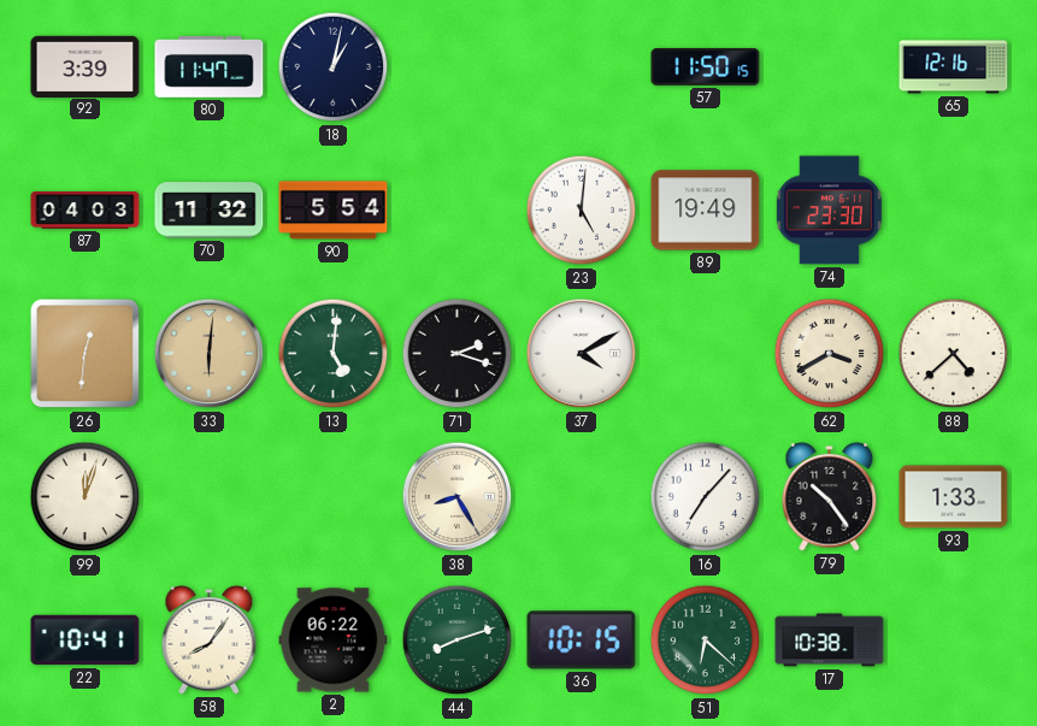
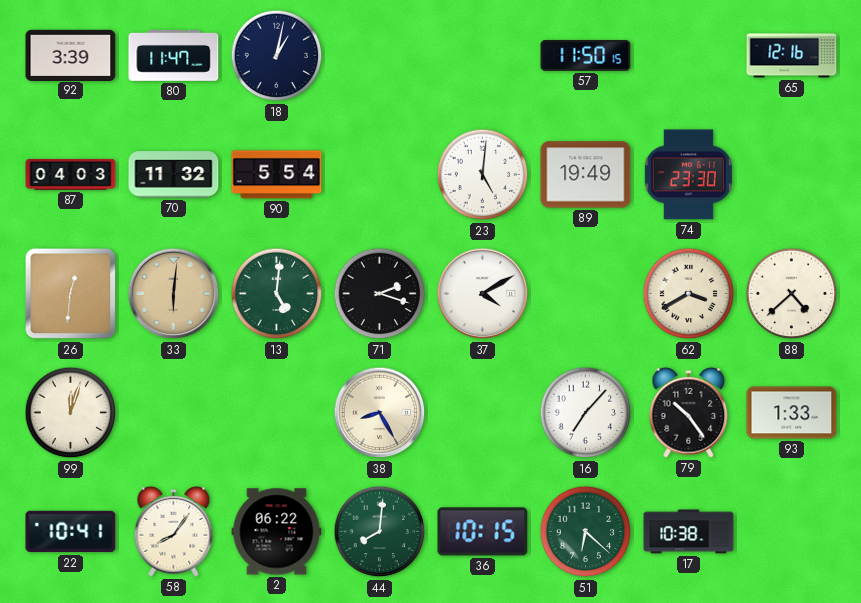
44: 8:12 -> 8:01
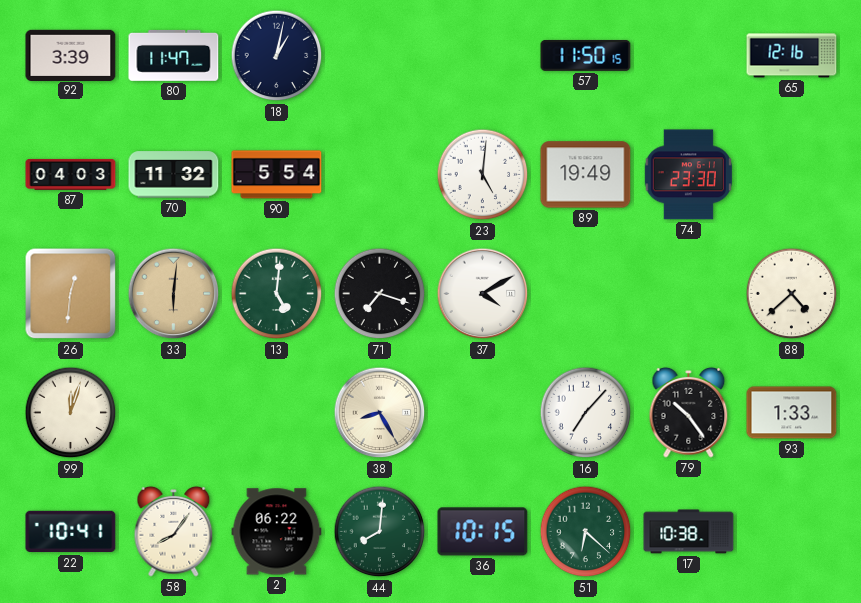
71: 2:18 -> 7:18
62: 3:40 -> none
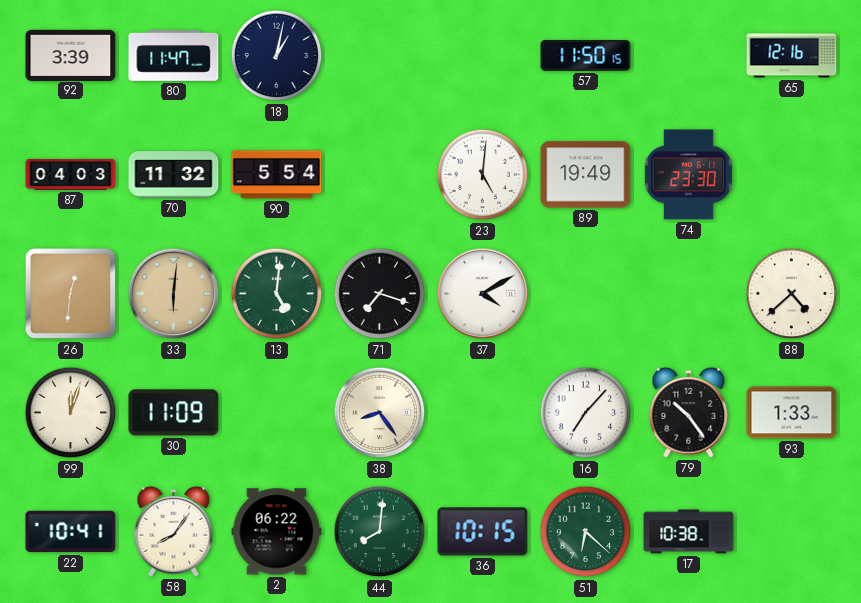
30: none -> 11:09
38: 8:25 -> 8:24
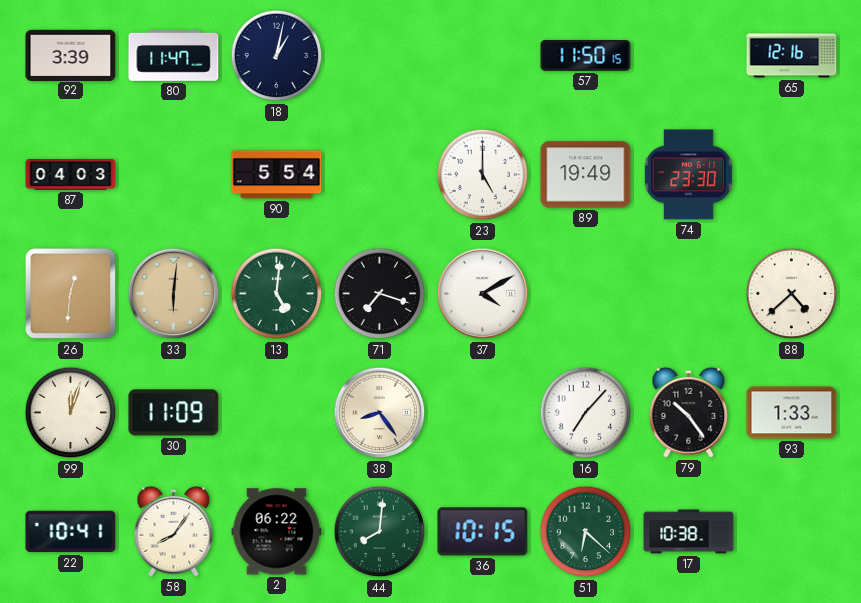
70: 11:32 -> none
23: 5:01 -> 5:00
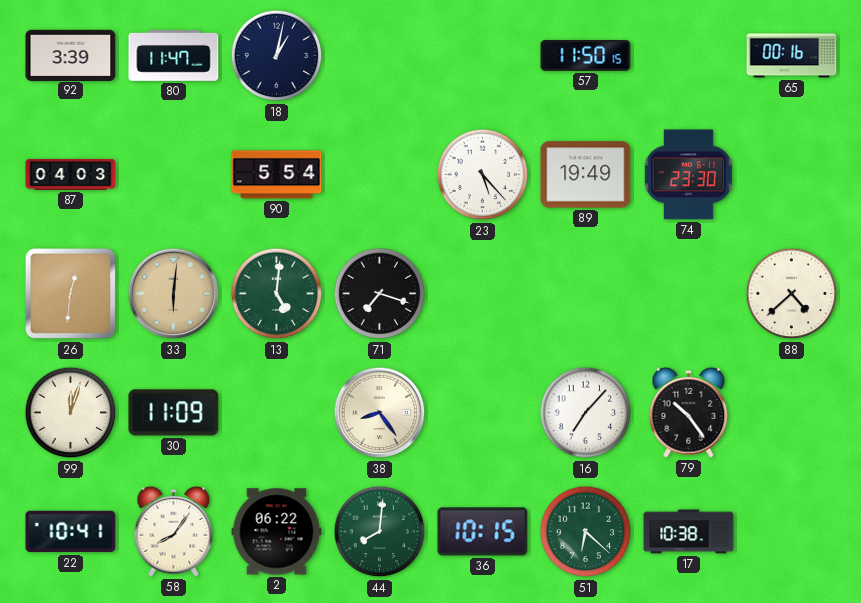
65: 12:16 -> 00:16
23: 5:00 -> 5:23
37: 4:10 -> none
93: 1:33 -> none
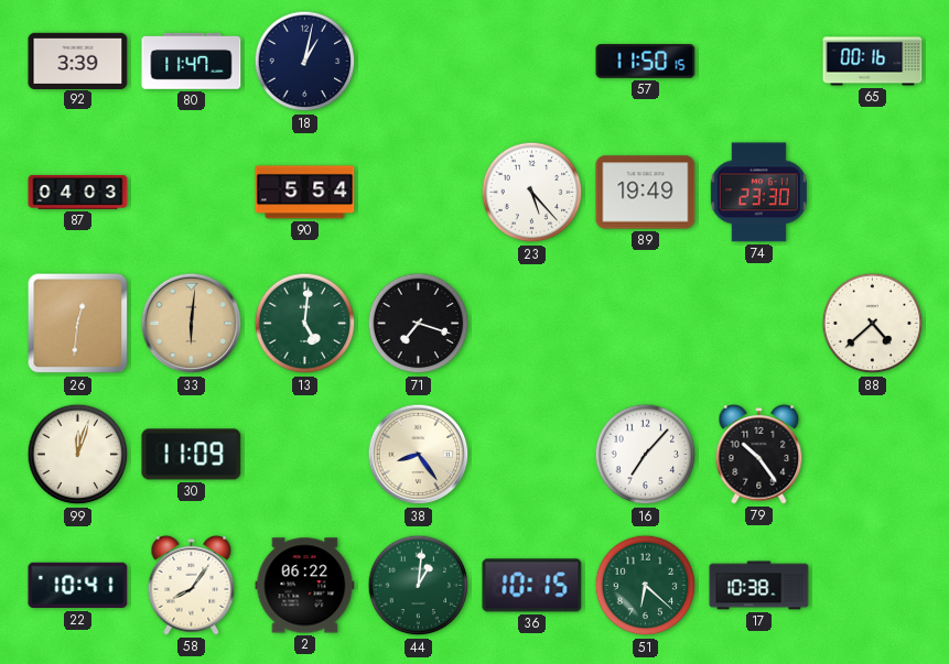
44: 8:01 -> 1:01
